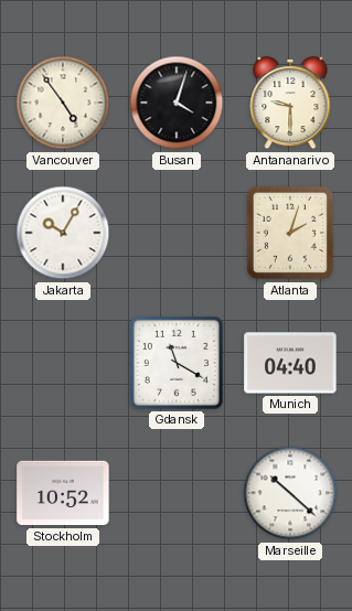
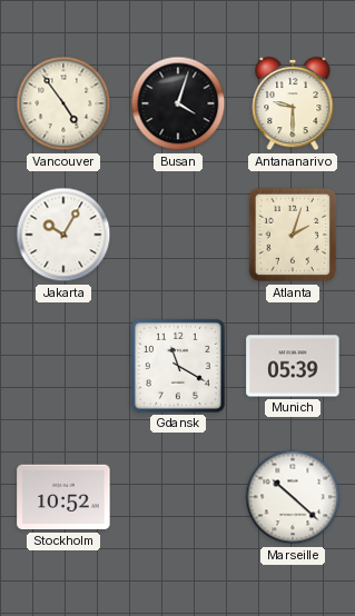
Munich: 04:40 -> 05:39
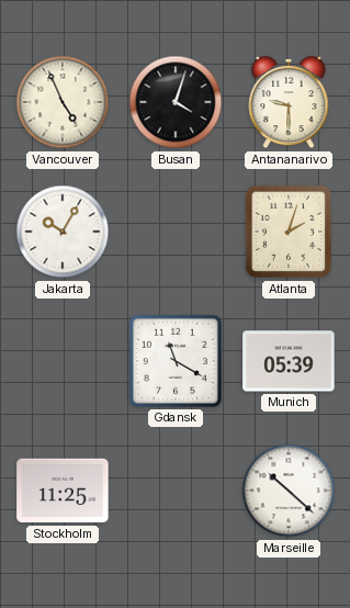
Vancouver: 4:54 -> 4:56
Stockholm: 10:52 -> 11:25
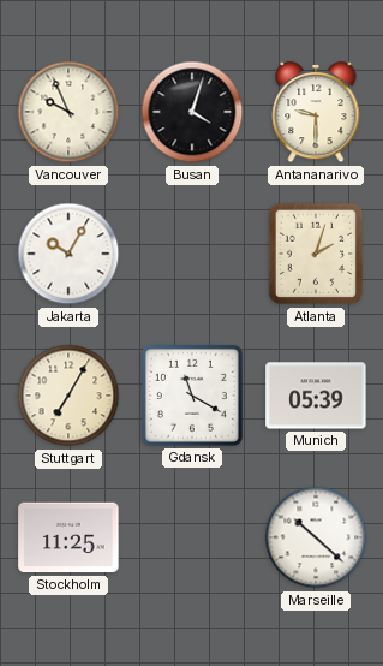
Vancouver: 4:56 -> 9:56
Stuttgart: none -> 7:05
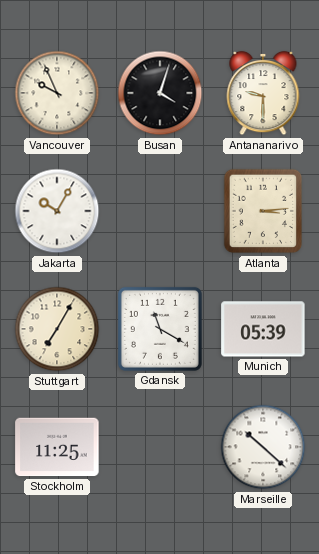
Atlanta: 2:03 -> 3:14
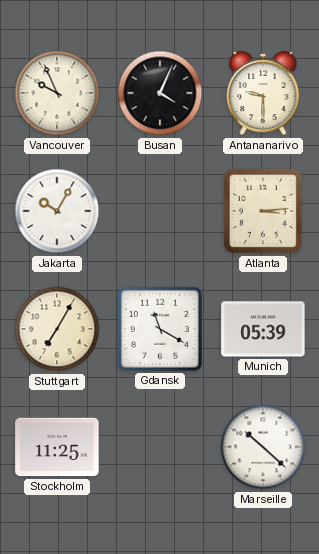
Busan: 4:03 -> 4:04
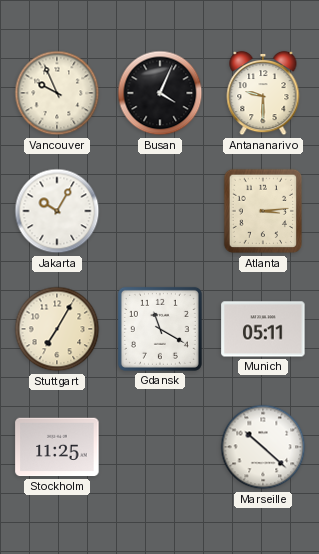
Munich: 05:39 -> 05:11
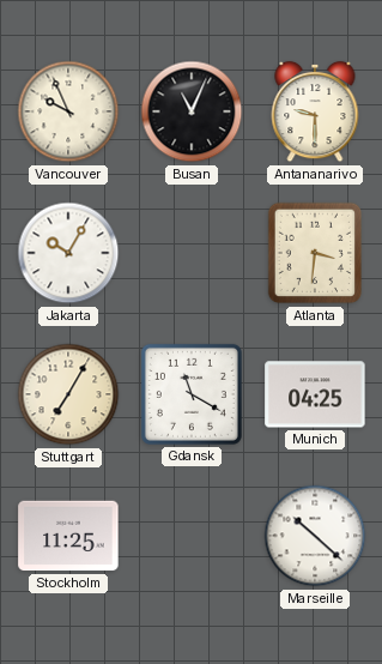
Busan: 4:04 -> 11:04
Atlanta: 3:14 -> 3:31
Munich: 05:11 -> 04:25
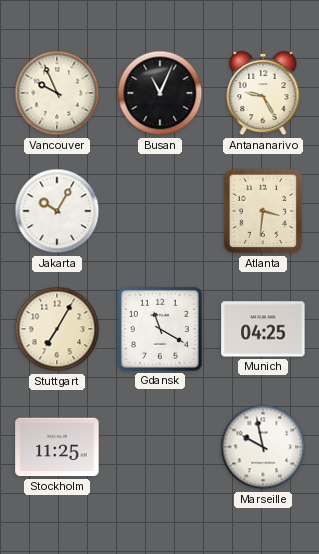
Antananarivo: 9:30 -> 9:25
Marseille: 10:22 -> 9:58
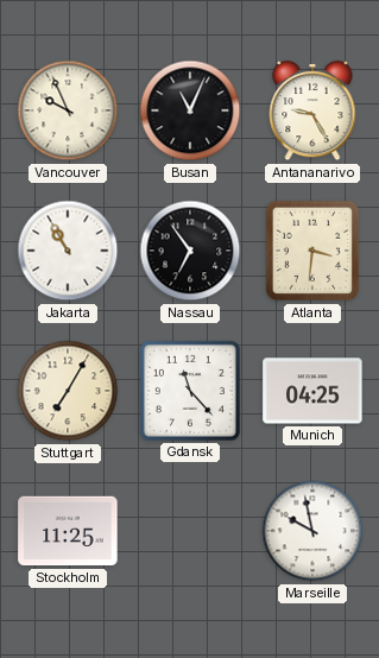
Jakarta: 10:05 -> 10:55
Nassau: none -> 6:54
Gdansk: 11:20 -> 11:23
